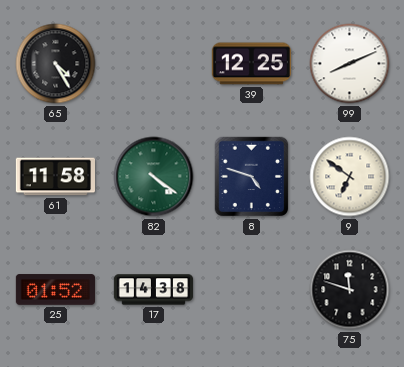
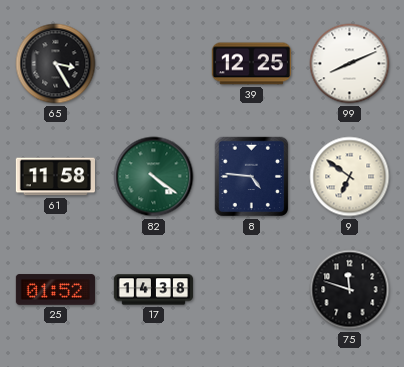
65: 4:25 -> 3:25
8: 4:48 -> 4:46
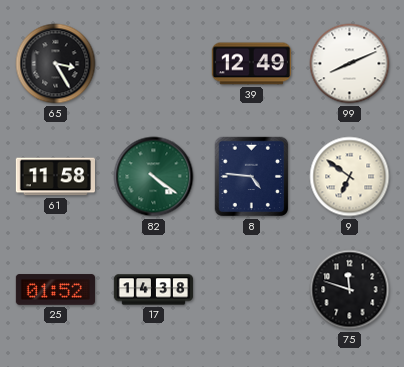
39: 12:25 -> 12:49
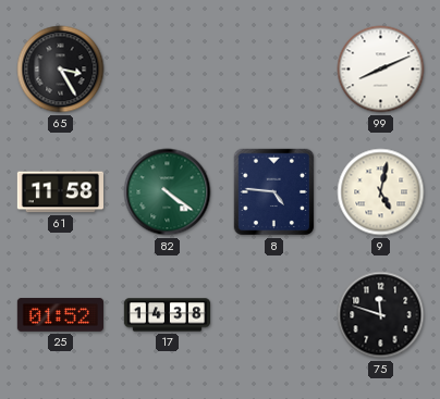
39: 12:49 -> none
9: 6:51 -> 5:02
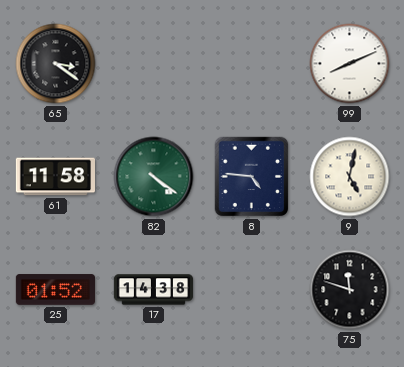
65: 3:25 -> 3:21
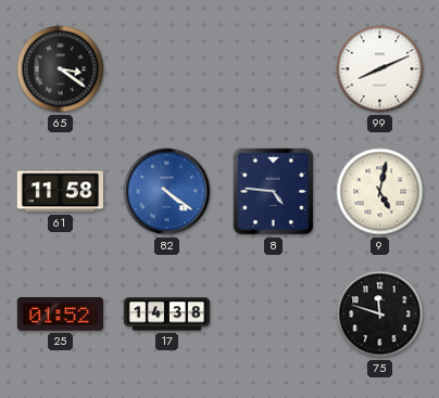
82 dial: green -> blue
